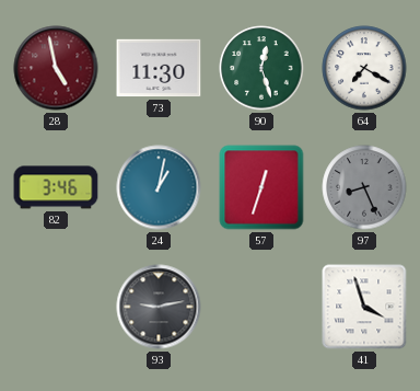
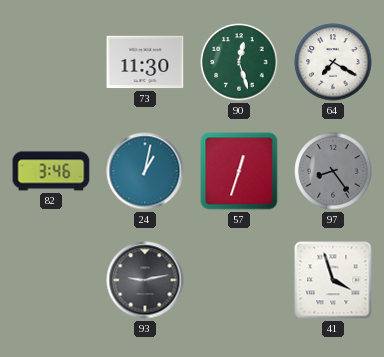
28: 4:58 -> none
97: 8:26 -> 8:24
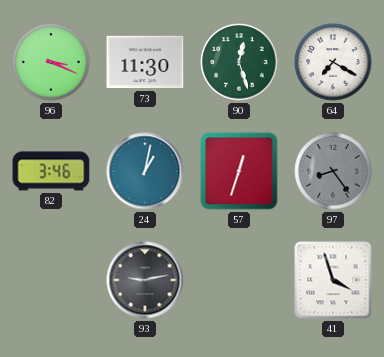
96: none -> 3:19
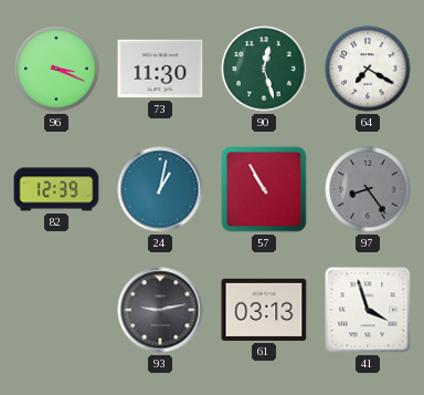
82: 3:46 -> 12:39
57: 12:33 -> 10:55
61: none -> 03:13
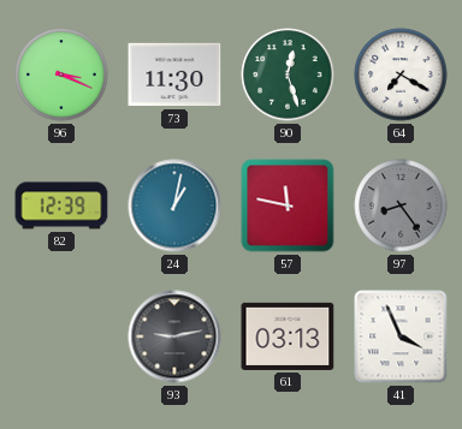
57: 10:55 -> 11:47
41: 3:57 -> 3:56
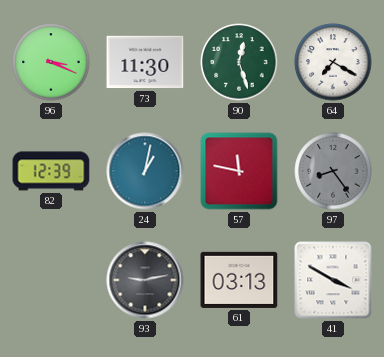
41: 3:56 -> 3:50
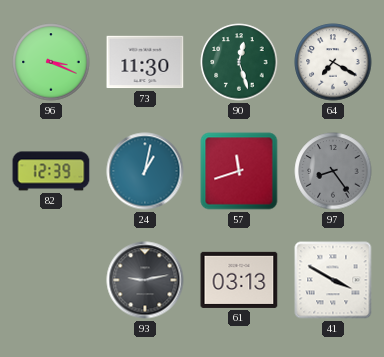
57: 11:47 -> 11:42
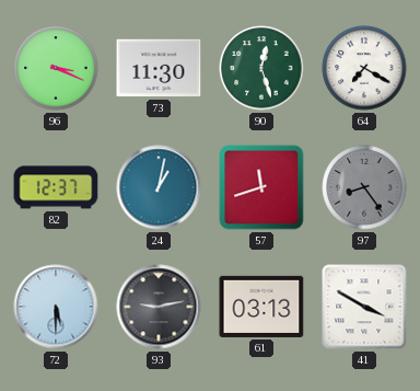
82: 12:39 -> 12:37
72: none -> 5:30
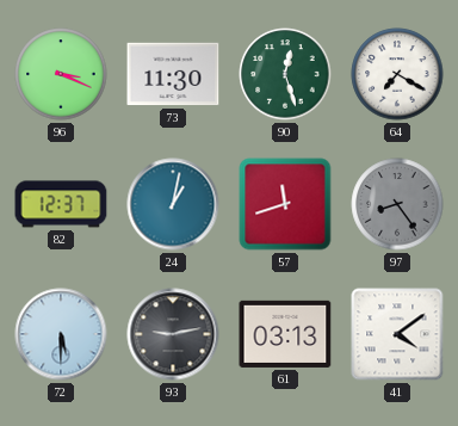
41: 3:50 -> 4:09
